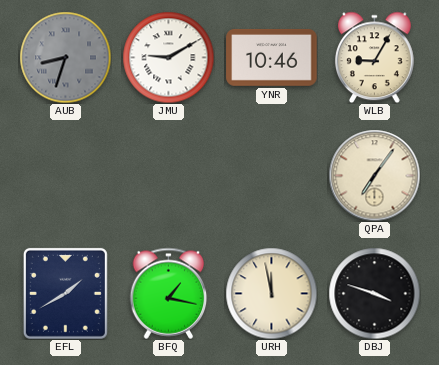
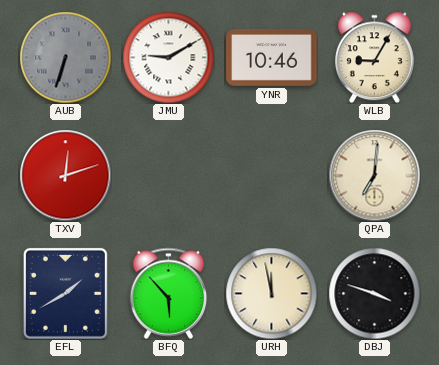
AUB: 8:33 -> 6:33
TXV: none -> 12:12
QPA: 7:06 -> 7:01
BFQ: 1:17 -> 5:53
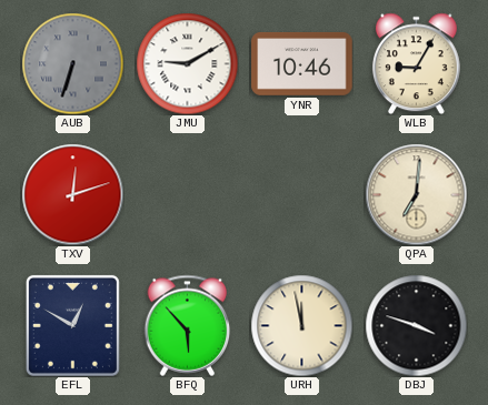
EFL: 1:40 -> 12:50
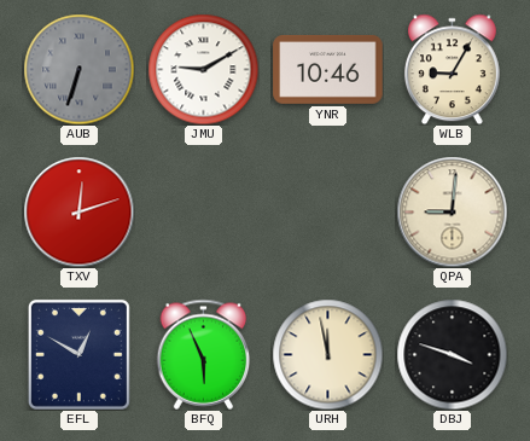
QPA: 7:01 -> 9:01
BFQ: 5:53 -> 5:56
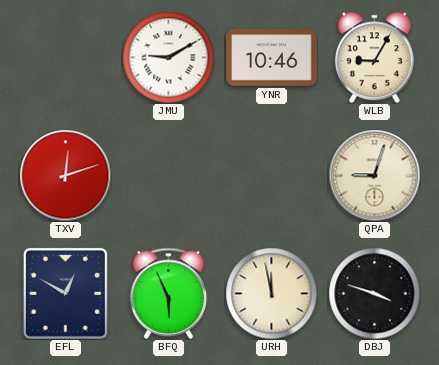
AUB: 6:33 -> none
QPA: 9:01 -> 9:03
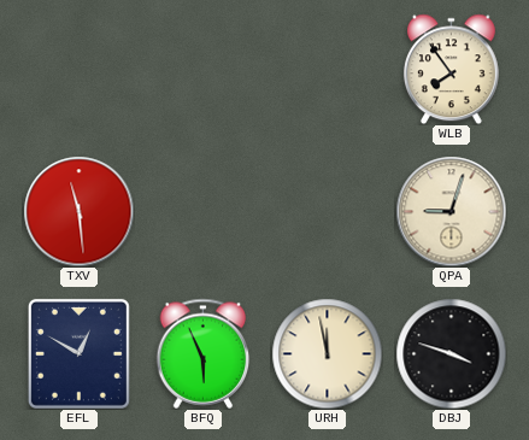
JMU: 9:10 -> none
YNR: 10:46 -> none
WLB: 9:05 -> 7:54
TXV: 12:12 -> 11:29
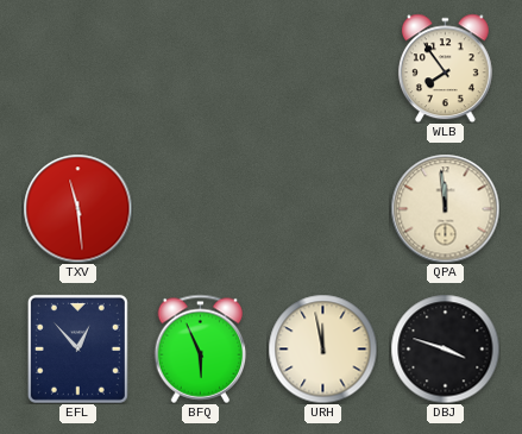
QPA: 9:03 -> 11:59
EFL: 12:50 -> 12:53
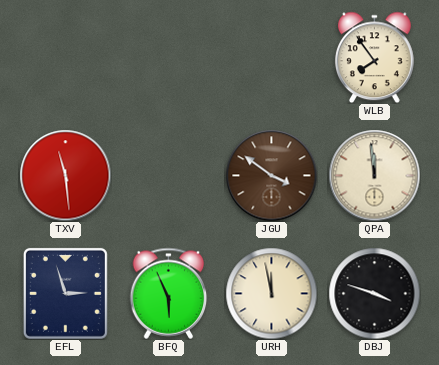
JGU: none -> 3:51
EFL: 12:53 -> 2:57
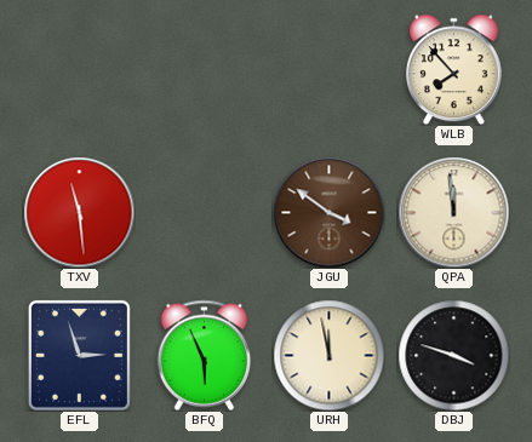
WLB: 7:54 -> 7:53
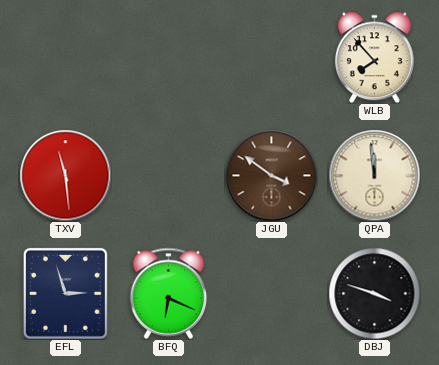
BFQ: 5:56 -> 6:19
URH: 11:58 -> none
